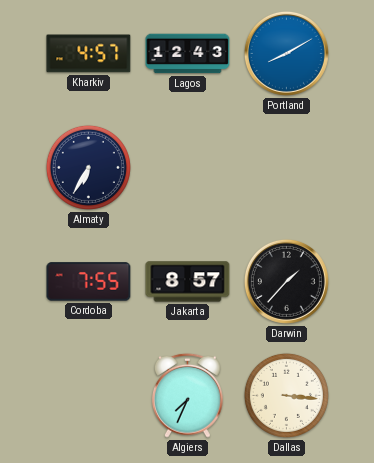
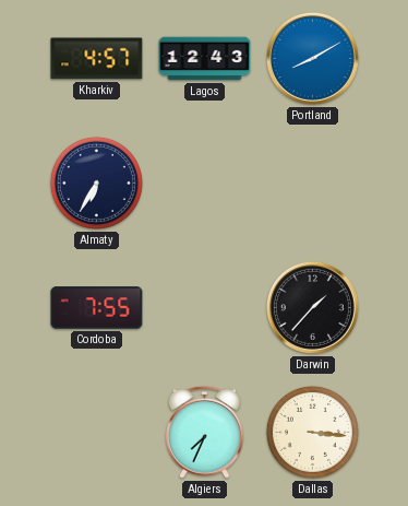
Jakarta: 8:57 -> none
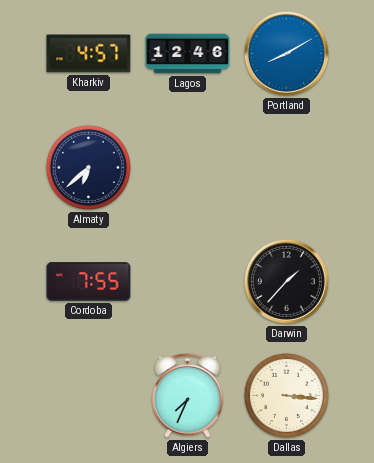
Lagos: 12:43 -> 12:46
Almaty: 6:35 -> 6:38
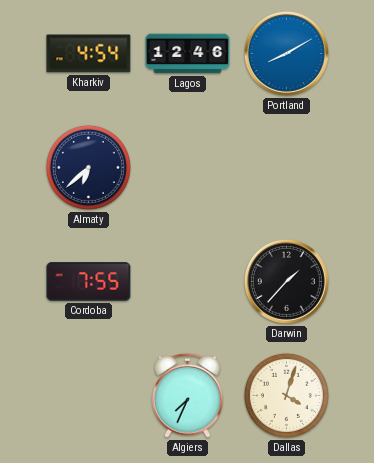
Kharkiv: 4:57 -> 4:54
Dallas: 3:16 -> 4:03
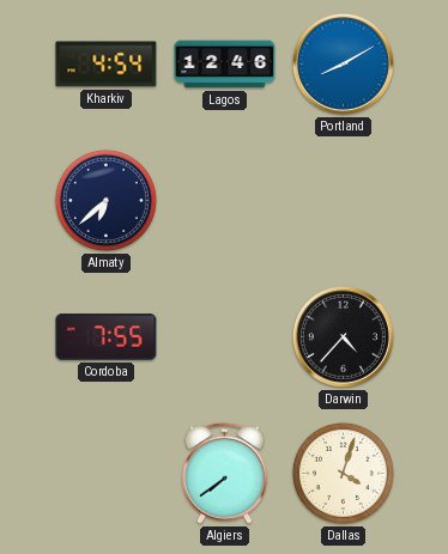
Darwin: 1:37 -> 4:37
Algiers: 7:34 -> 7:39
